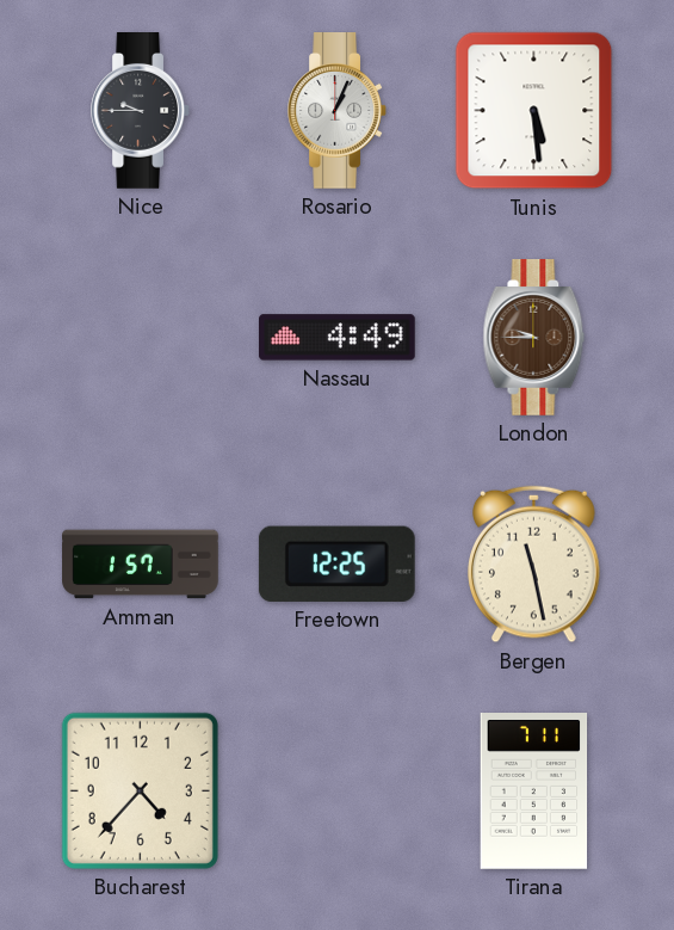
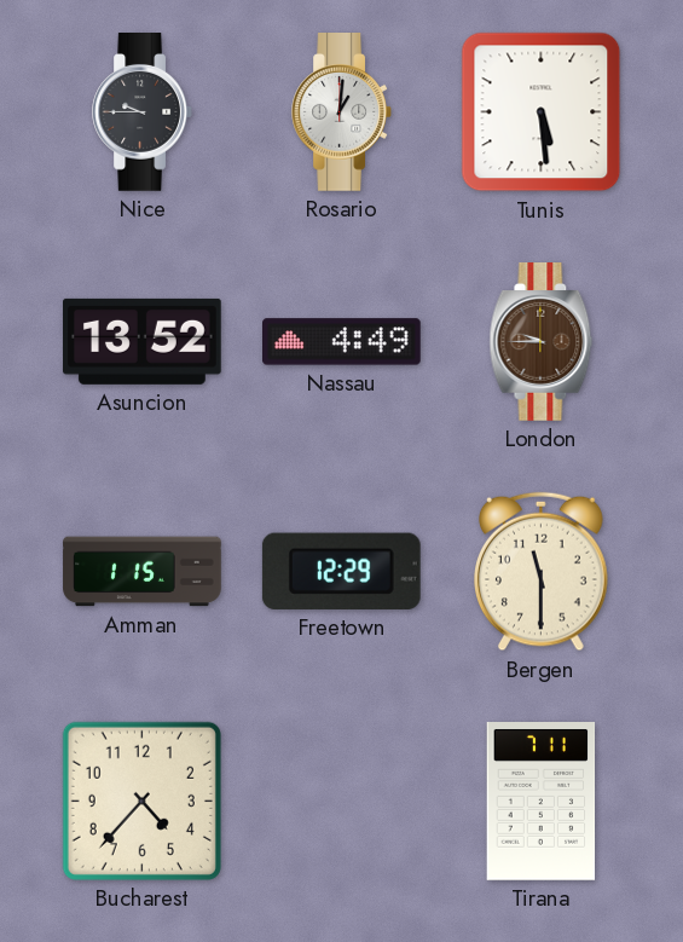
Rosario: 1:04 -> 1:01
Asuncion: none -> 13:52
Amman: 1:57 -> 1:15
Freetown: 12:25 -> 12:29
Bergen: 11:28 -> 11:30
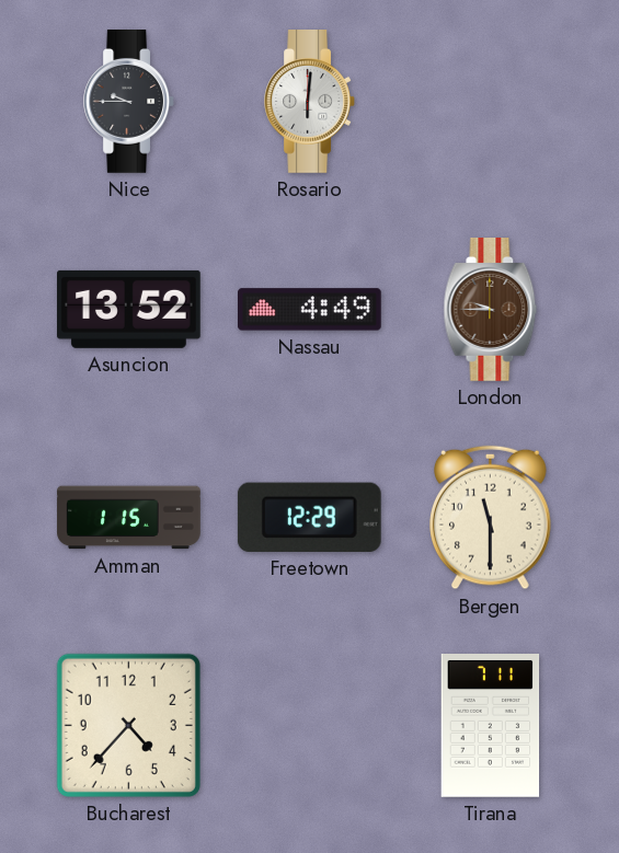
Rosario: 1:01 -> 6:01
Tunis: 5:29 -> none
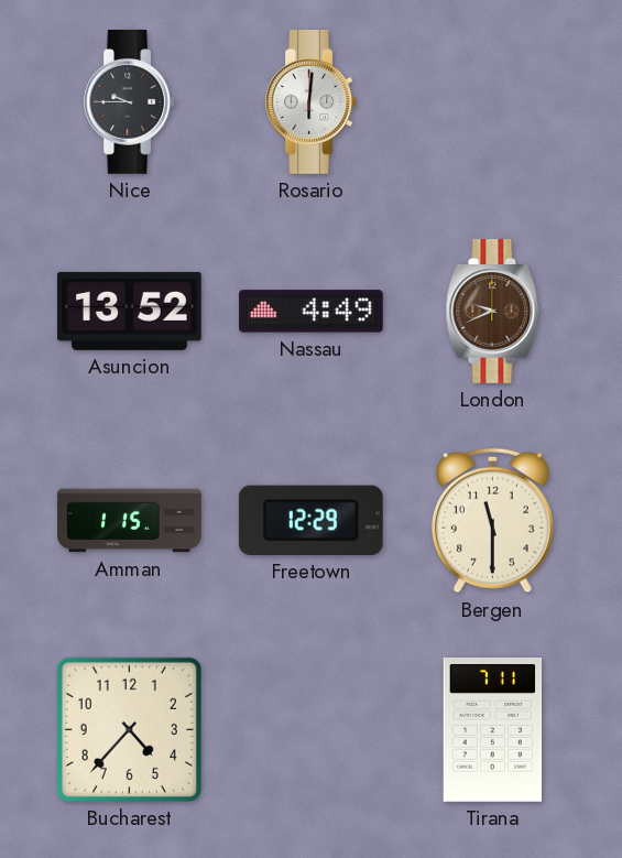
London: 9:45 -> 9:41
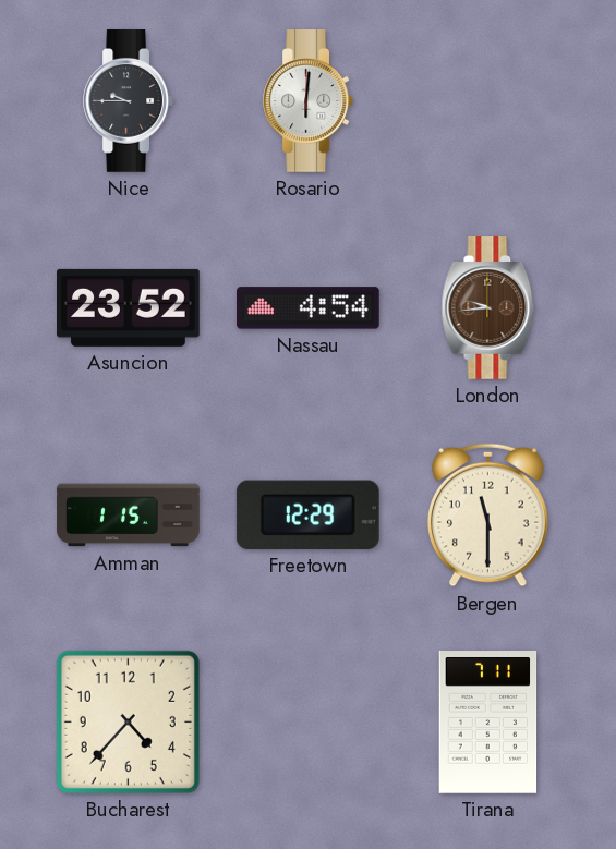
Asuncion: 13:52 -> 23:52
Nassau: 4:49 -> 4:54
London: 9:41 -> 9:44
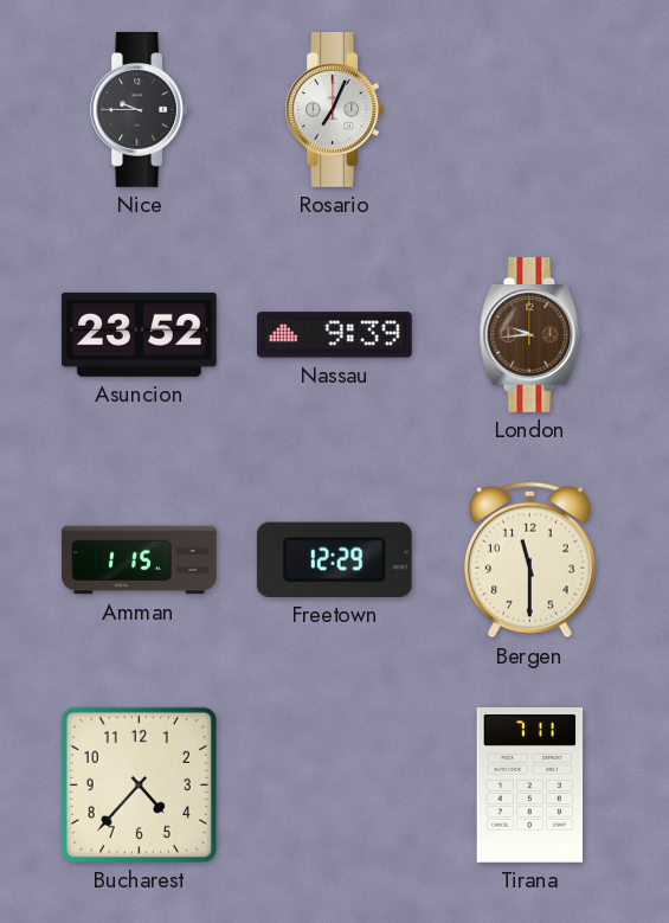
Rosario: 6:01 -> 7:04
Nassau: 4:54 -> 9:39
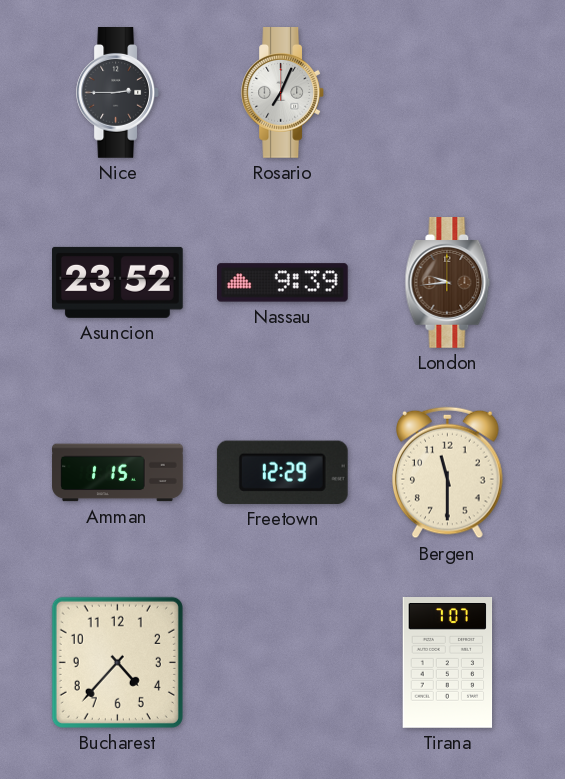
Nice: 9:45 -> 2:45
Tirana: 7:11 -> 7:07
